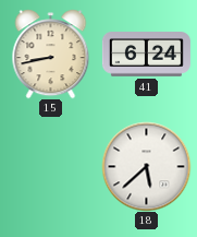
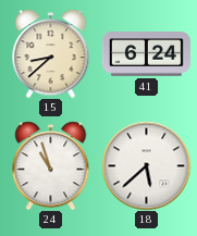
15: 8:43 -> 8:38
24: none -> 10:57
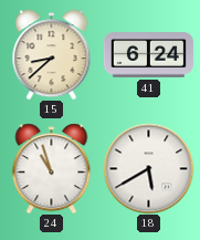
18: 5:38 -> 5:40
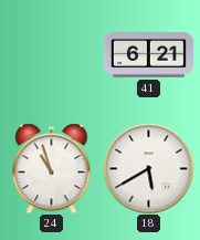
15: 8:38 -> none
41: 6:24 -> 6:21
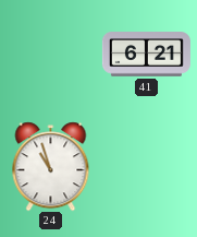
18: 5:40 -> none
